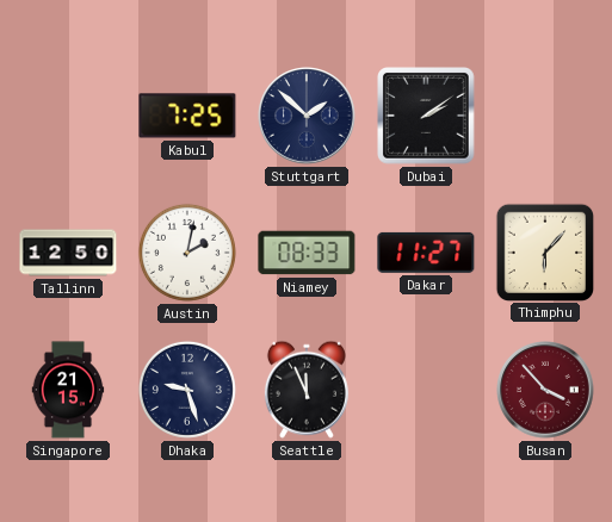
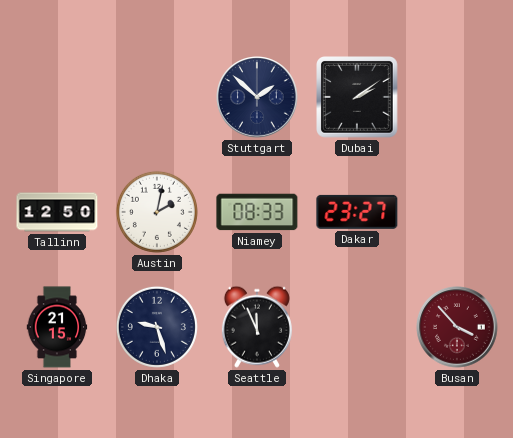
Kabul: 7:25 -> none
Dakar: 11:27 -> 23:27
Thimphu: 6:07 -> none
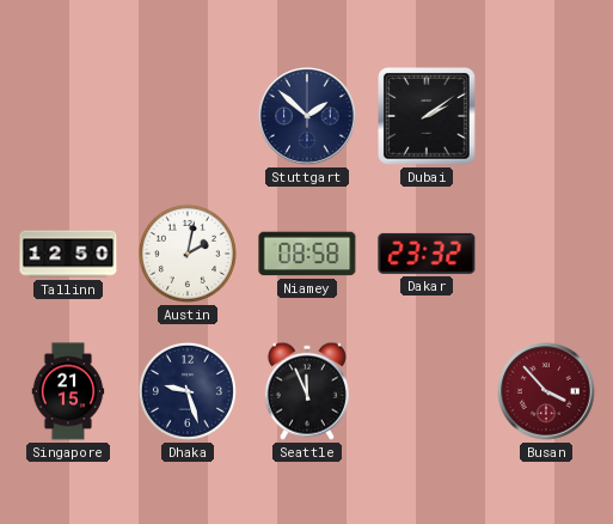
Niamey: 08:33 -> 08:58
Dakar: 23:27 -> 23:32
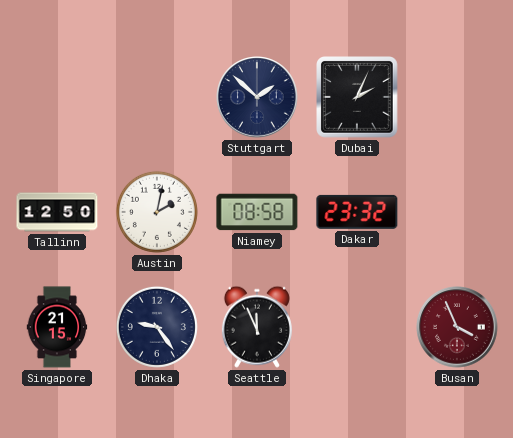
Dubai: 2:09 -> 2:04
Dhaka: 9:27 -> 9:24
Busan: 3:53 -> 3:56
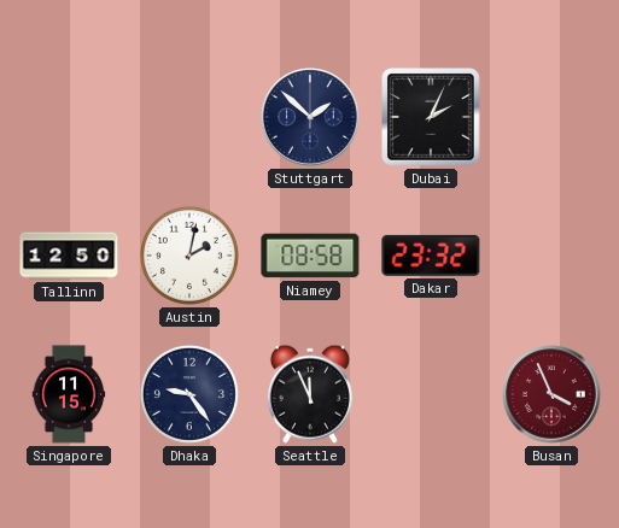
Singapore: 21:15 -> 11:15
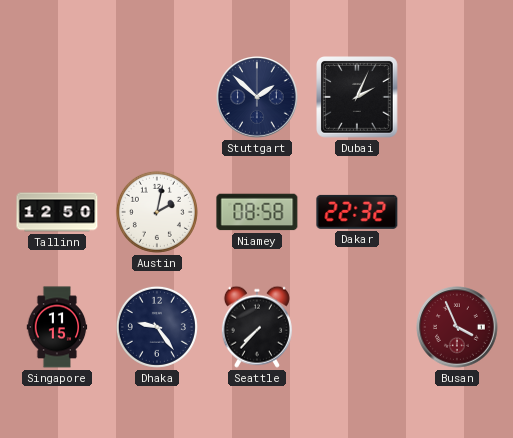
Dakar: 23:32 -> 22:32
Seattle: 11:56 -> 7:37
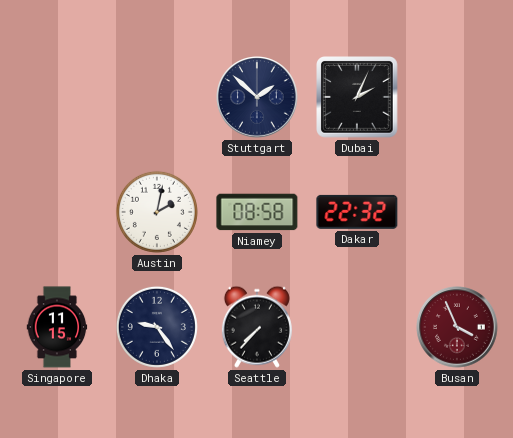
Tallinn: 12:50 -> none
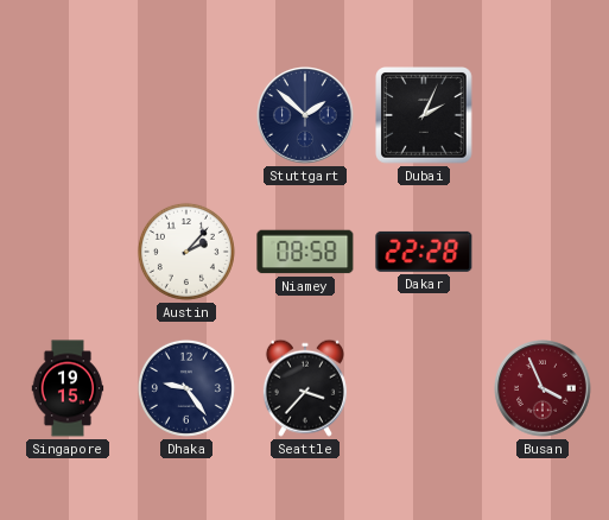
Austin: 2:02 -> 2:07
Dakar: 22:32 -> 22:28
Singapore: 11:15 -> 19:15
Seattle: 7:37 -> 3:37
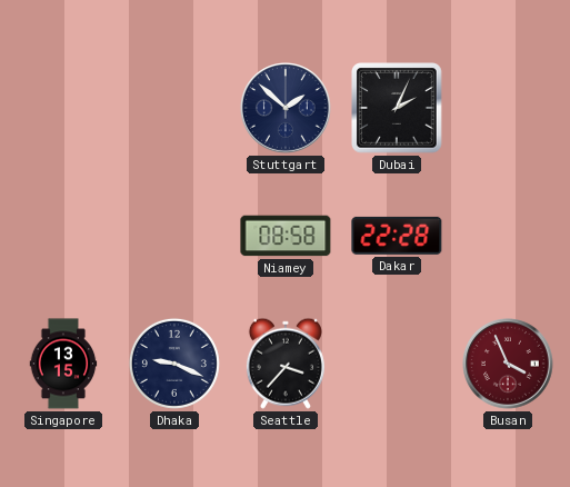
Austin: 2:07 -> none
Singapore: 19:15 -> 13:15
Dhaka: 9:24 -> 9:19
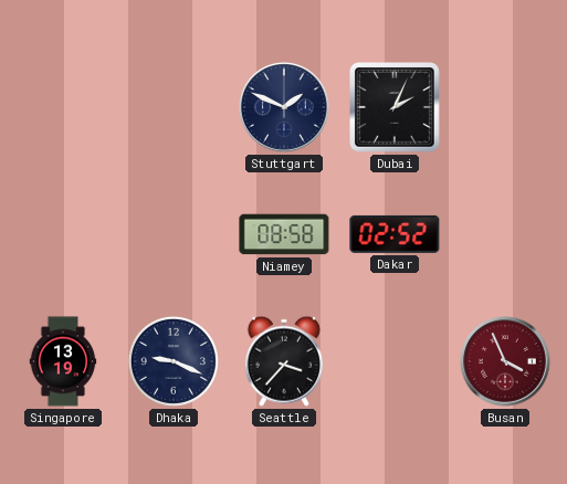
Stuttgart: 1:52 -> 1:49
Dakar: 22:28 -> 02:52
Singapore: 13:15 -> 13:19
